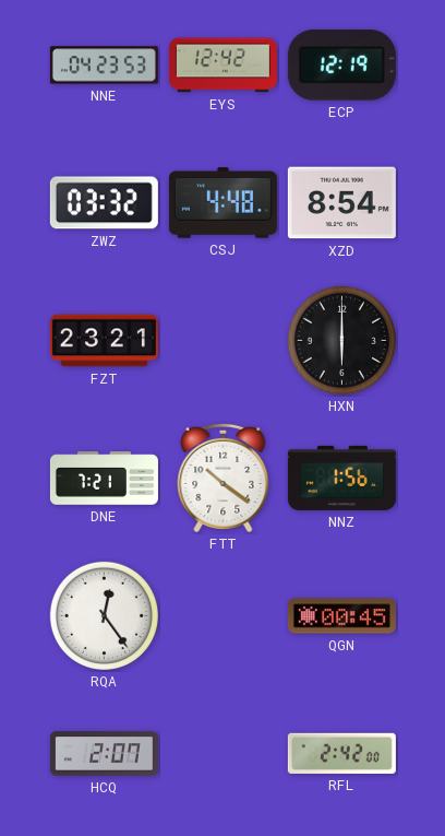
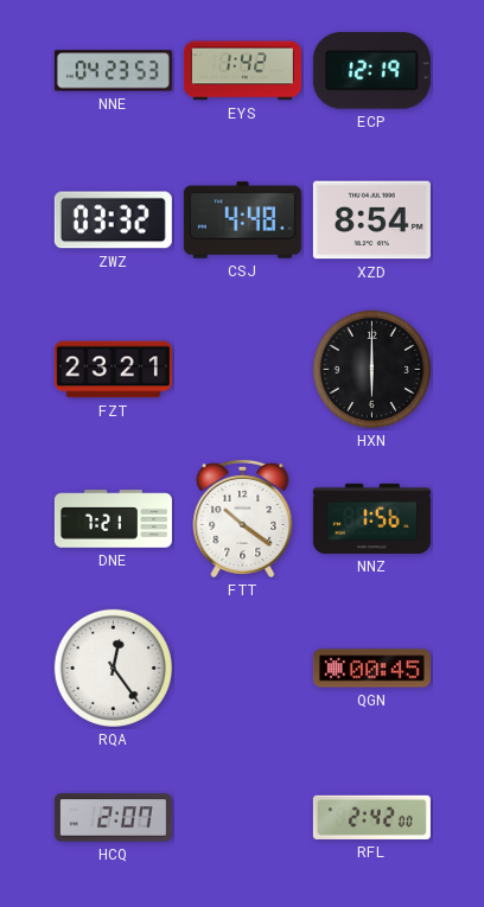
EYS: 12:42 -> 1:42
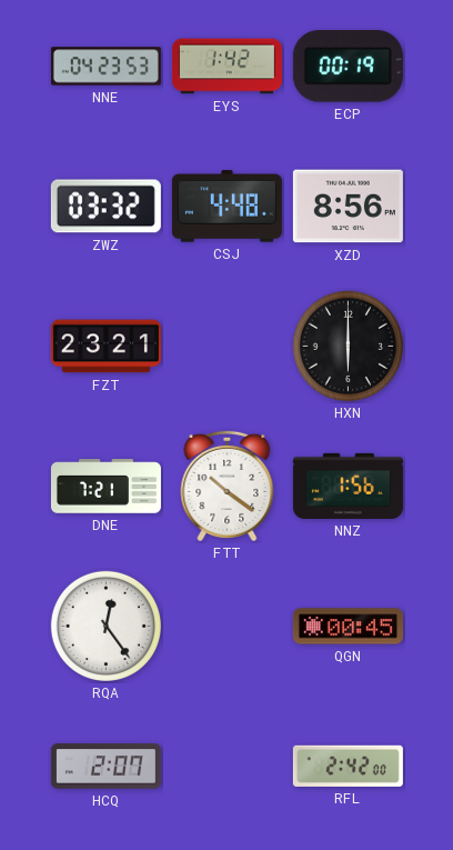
ECP: 12:19 -> 00:19
XZD: 8:54 -> 8:56
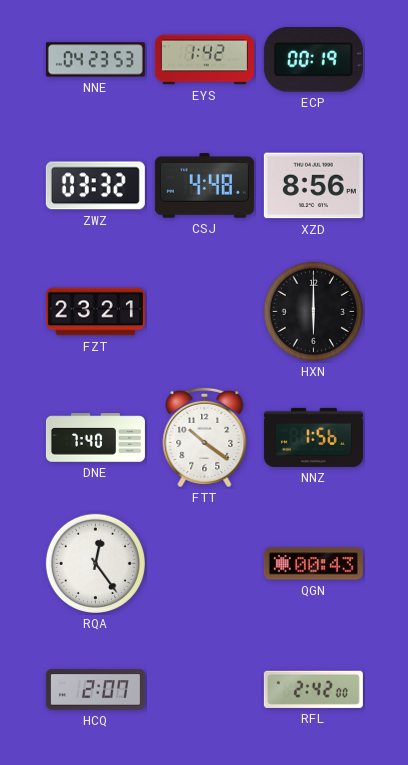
DNE: 7:21 -> 7:40
QGN: 00:45 -> 00:43
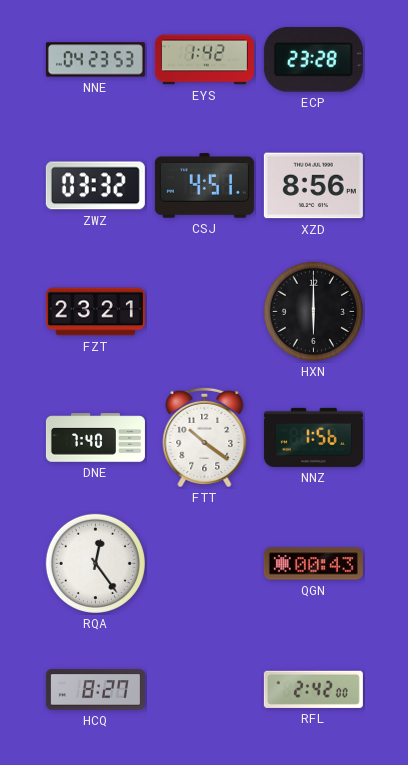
ECP: 00:19 -> 23:28
CSJ: 4:48 -> 4:51
HCQ: 2:07 -> 8:27
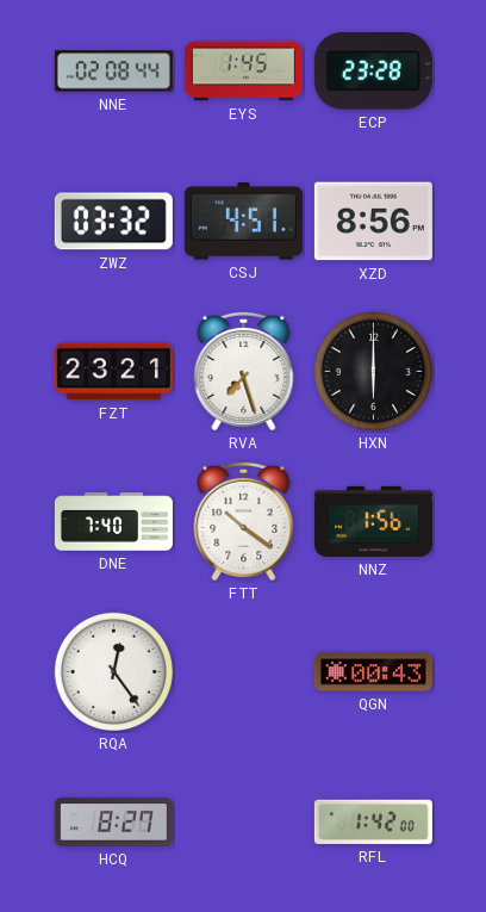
NNE: 04:23 -> 02:08
EYS: 1:42 -> 1:45
RVA: none -> 7:27
RFL: 2:42 -> 1:42
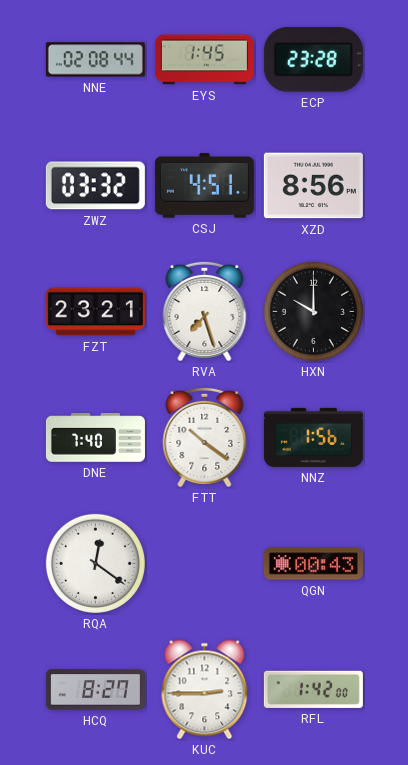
HXN: 6:00 -> 10:00
RQA: 12:24 -> 12:21
KUC: none -> 2:45
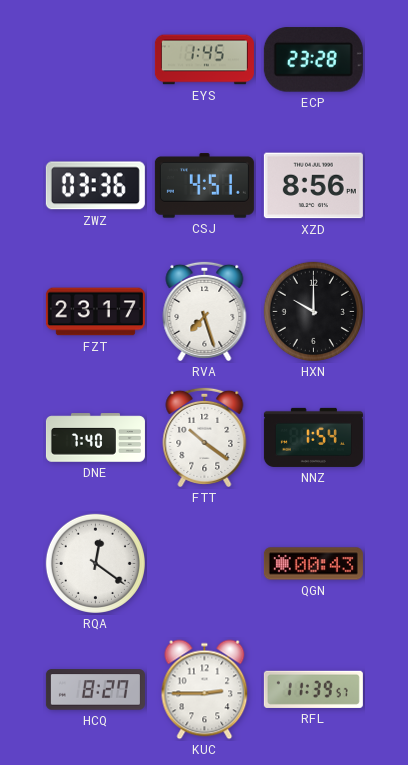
NNE: 02:08 -> none
ZWZ: 03:32 -> 03:36
FZT: 23:21 -> 23:17
NNZ: 1:56 -> 1:54
RFL: 1:42 -> 11:39
